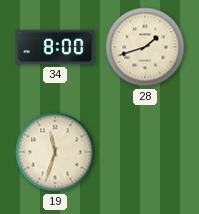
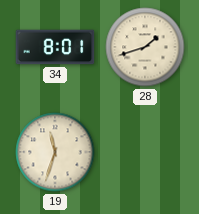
34: 8:00 -> 8:01
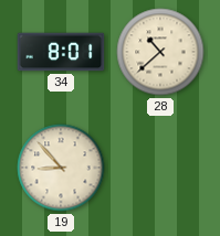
28: 1:42 -> 10:38
19: 11:33 -> 8:53
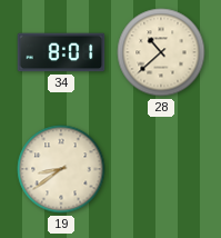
19: 8:53 -> 8:39
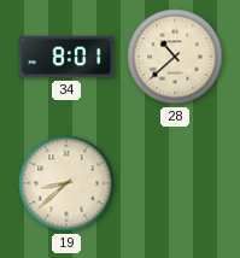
19: 8:39 -> 8:38
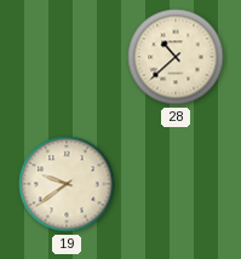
34: 8:01 -> none
19: 8:38 -> 9:39
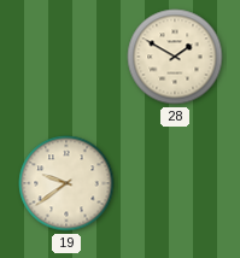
28: 10:38 -> 1:50
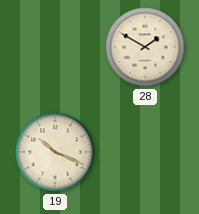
19: 9:39 -> 10:19
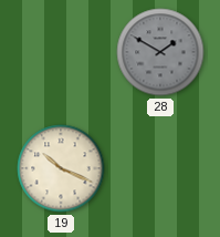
28 dial: cream -> grey
